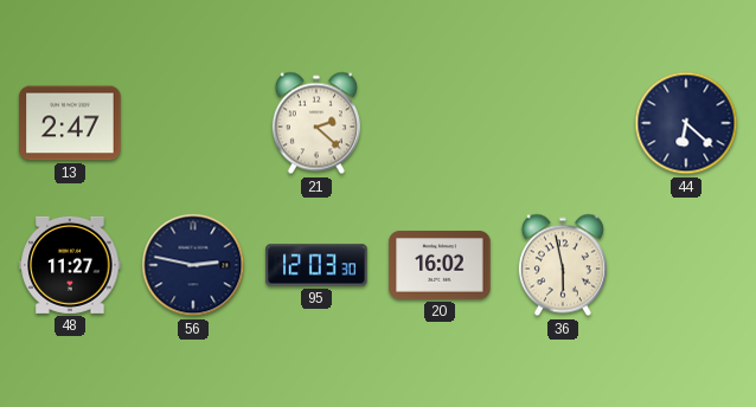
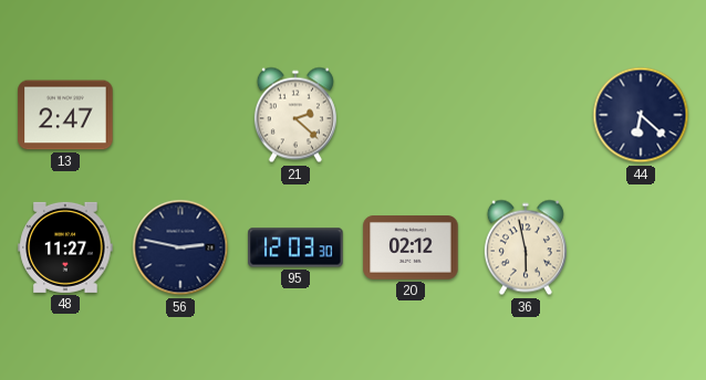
20: 16:02 -> 02:12
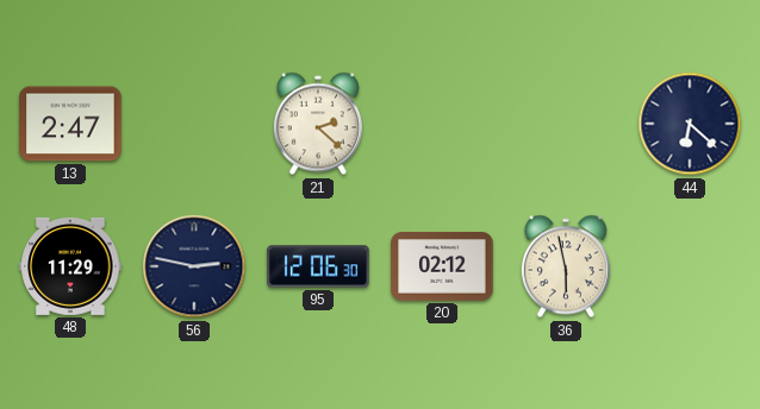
48: 11:27 -> 11:29
95: 12:03 -> 12:06
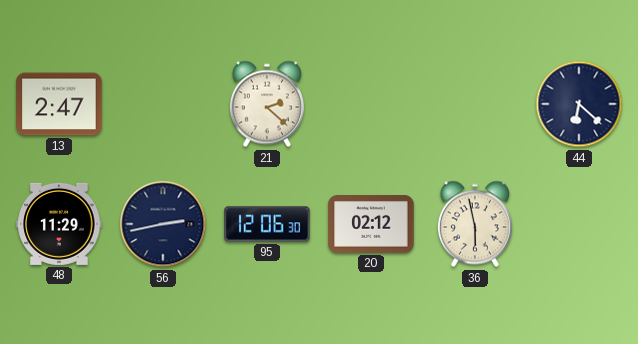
56: 2:47 -> 2:43
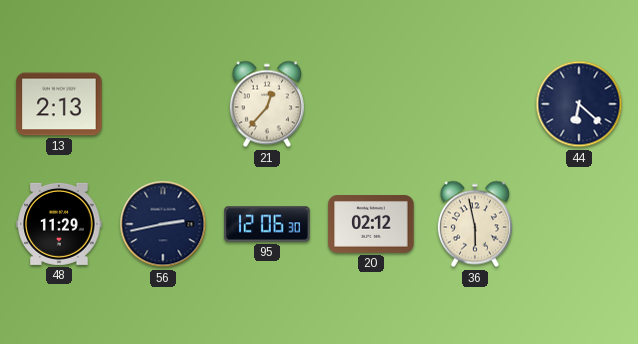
13: 2:47 -> 2:13
21: 2:22 -> 12:37
